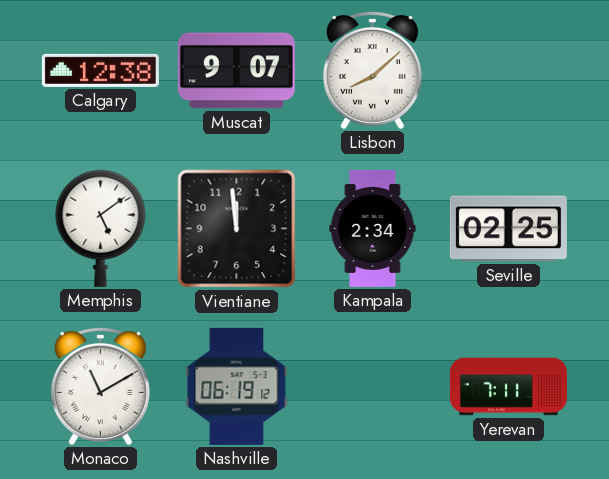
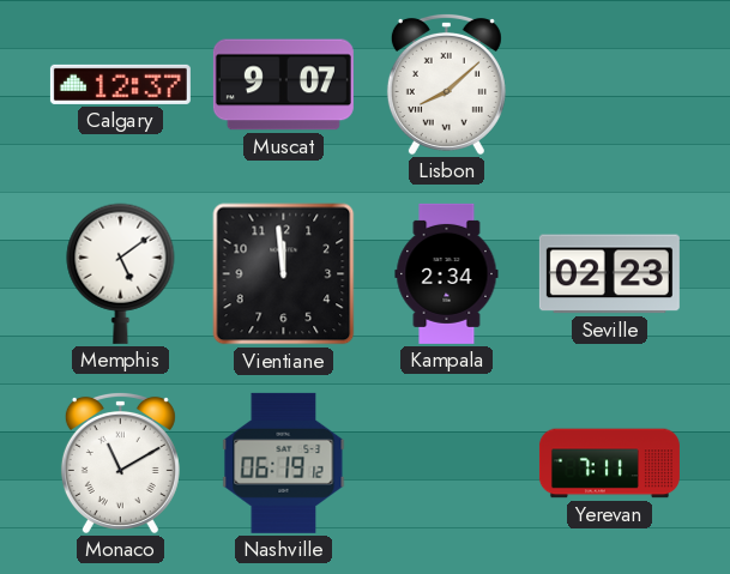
Calgary: 12:38 -> 12:37
Seville: 02:25 -> 02:23
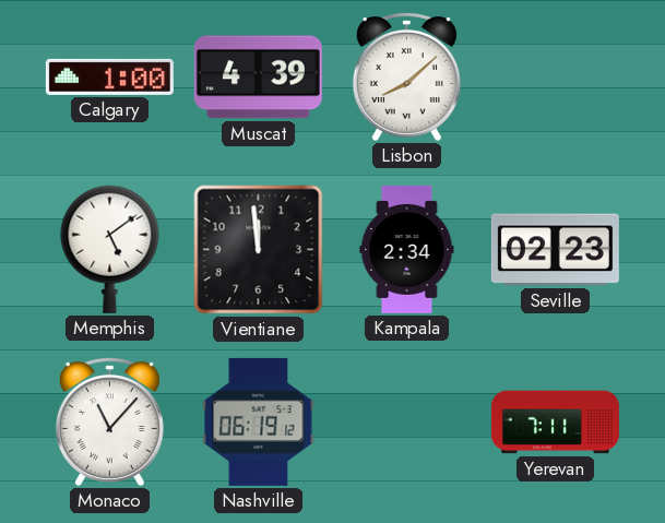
Calgary: 12:37 -> 1:00
Muscat: 9:07 -> 4:39
Monaco: 11:10 -> 11:07
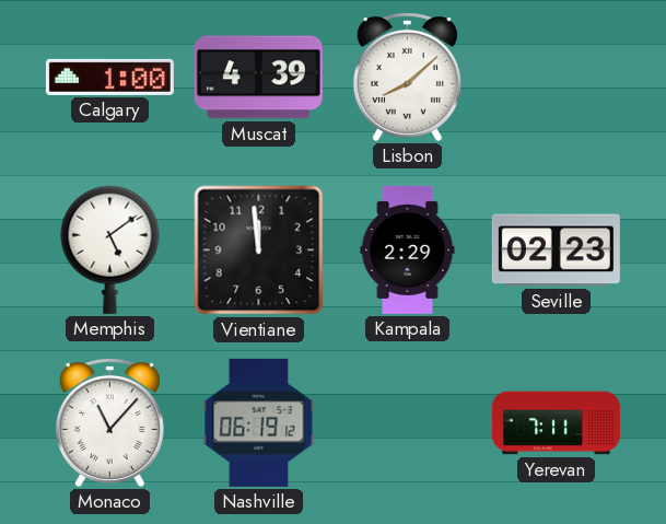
Kampala: 2:34 -> 2:29
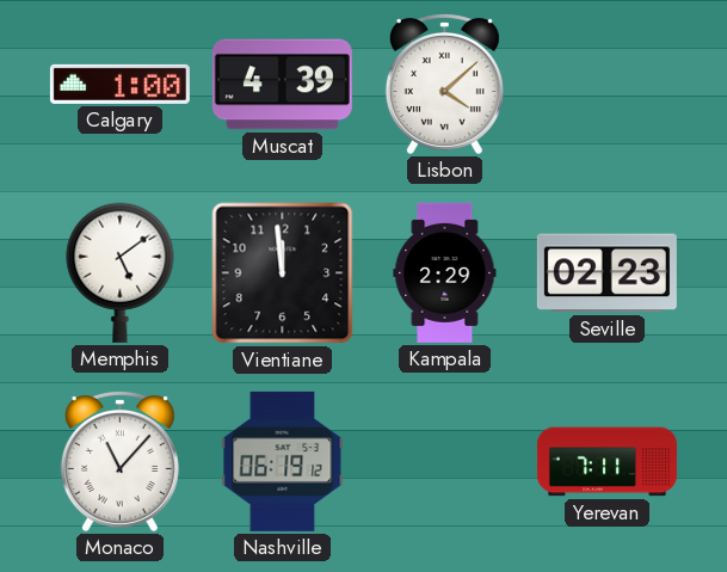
Lisbon: 8:08 -> 4:08
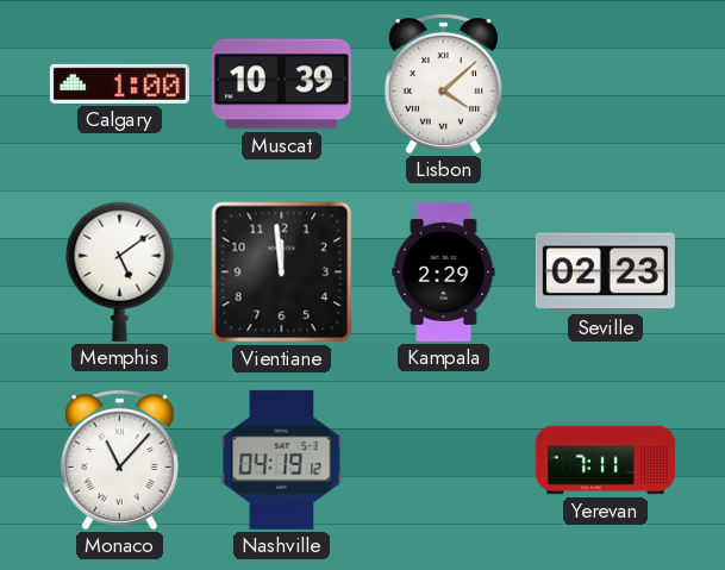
Muscat: 4:39 -> 10:39
Nashville: 06:19 -> 04:19
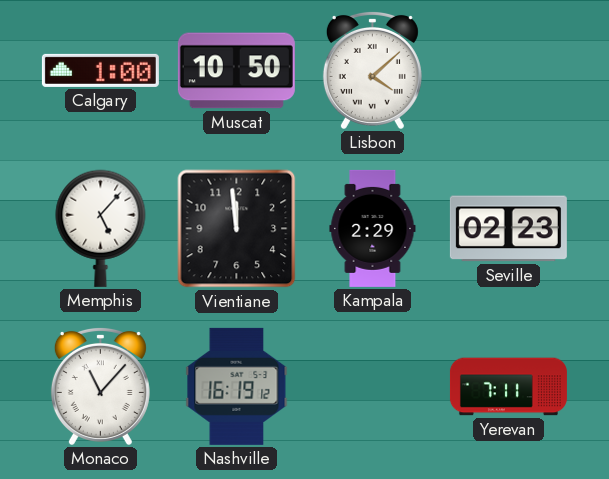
Muscat: 10:39 -> 10:50
Memphis: 5:09 -> 5:07
Nashville: 04:19 -> 16:19
